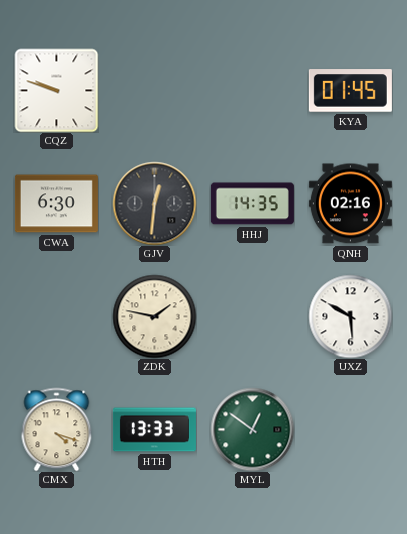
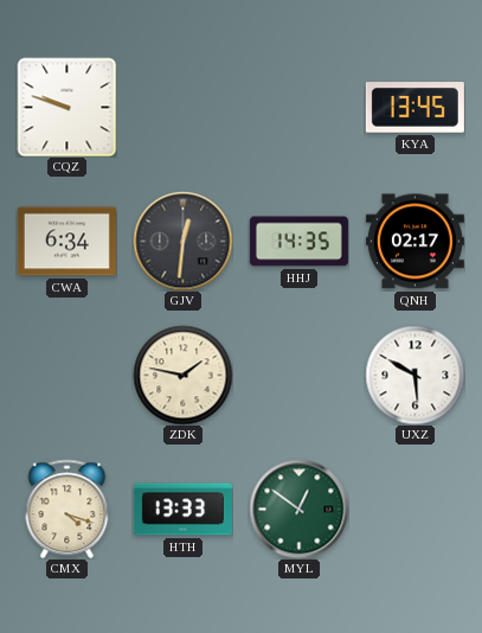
KYA: 01:45 -> 13:45
CWA: 6:30 -> 6:34
QNH: 02:16 -> 02:17
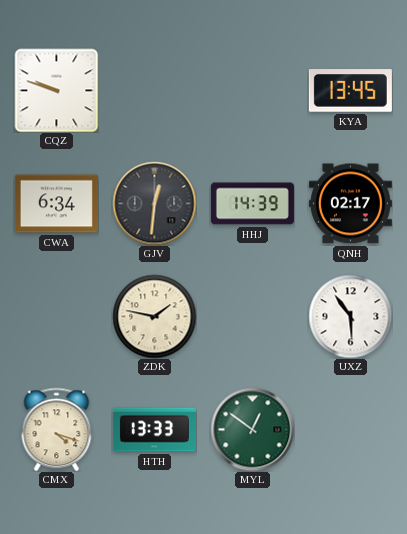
HHJ: 14:35 -> 14:39
UXZ: 5:50 -> 5:54
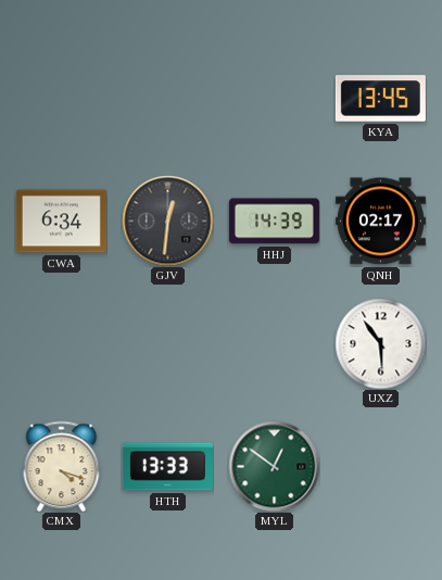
CQZ: 9:48 -> none
ZDK: 1:47 -> none
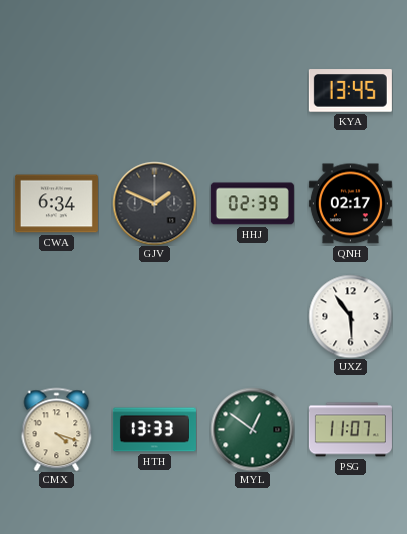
GJV: 12:31 -> 1:49
HHJ: 14:39 -> 02:39
PSG: none -> 11:07
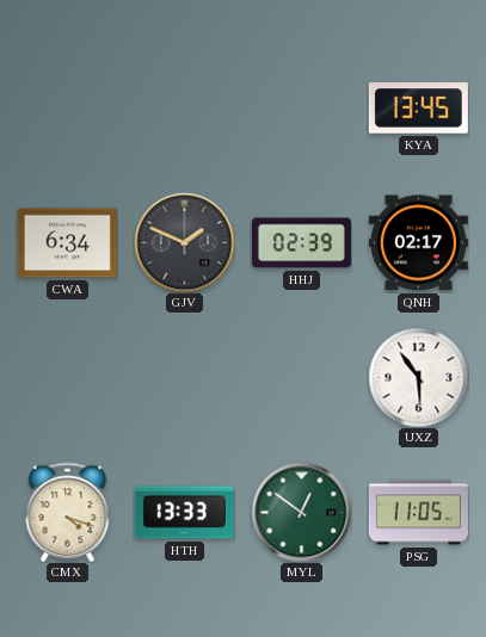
PSG: 11:07 -> 11:05
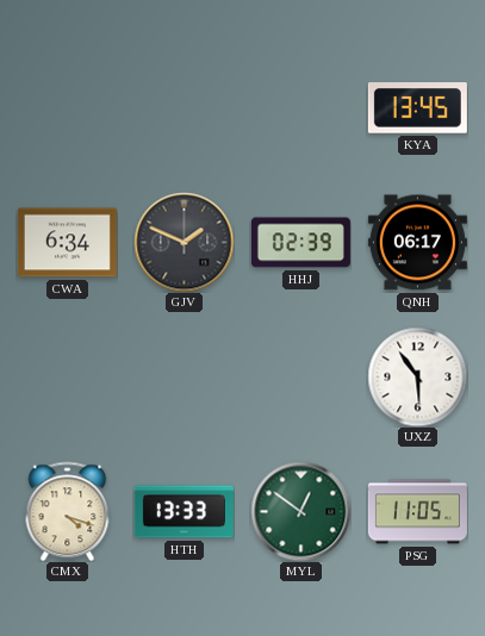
QNH: 02:17 -> 06:17
